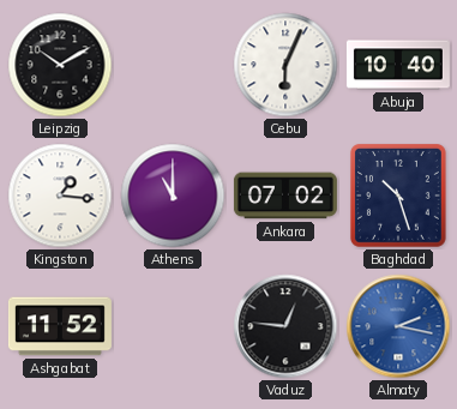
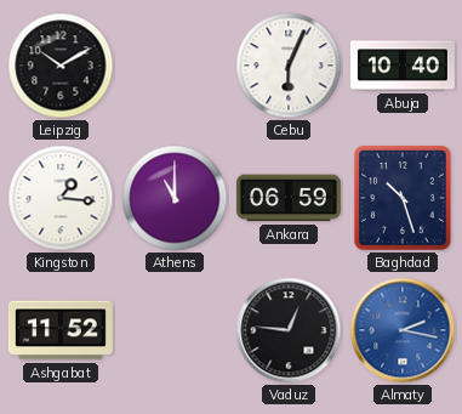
Ankara: 07:02 -> 06:59
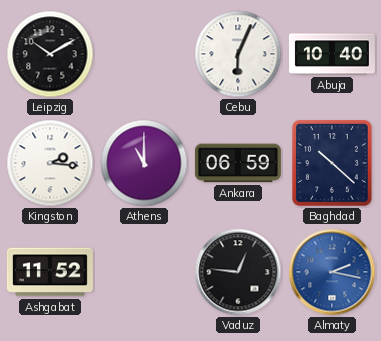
Kingston: 1:16 -> 2:16
Baghdad: 10:27 -> 10:22
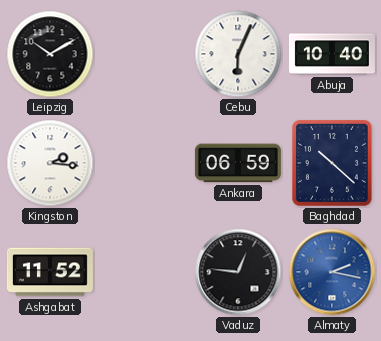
Athens: 11:00 -> none
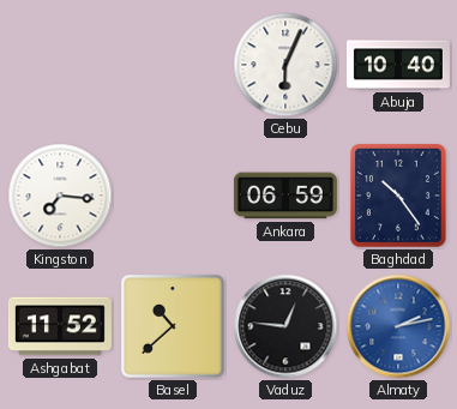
Leipzig: 10:10 -> none
Kingston: 2:16 -> 7:16
Baghdad: 10:22 -> 10:24
Basel: none -> 10:38
Almaty: 2:17 -> 2:13
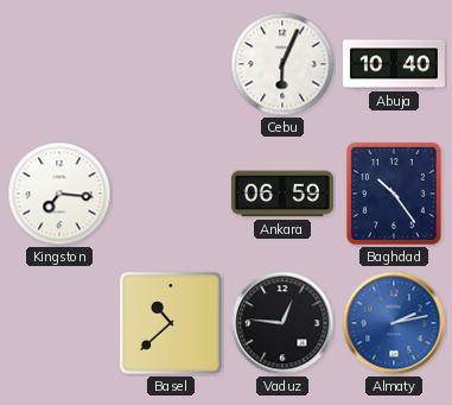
Ashgabat: 11:52 -> none
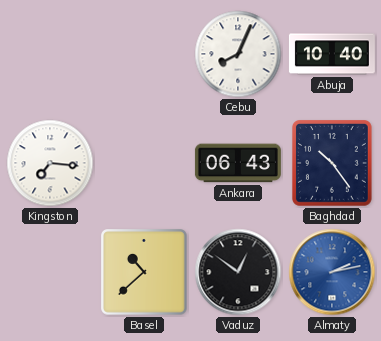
Cebu: 6:04 -> 8:04
Ankara: 06:59 -> 06:43
Vaduz: 12:46 -> 12:51
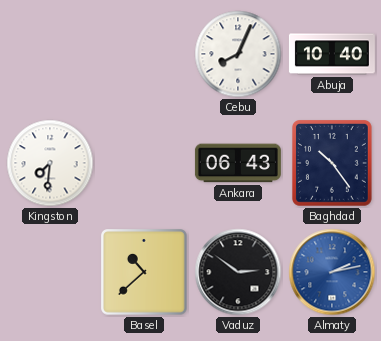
Kingston: 7:16 -> 7:31
Vaduz: 12:51 -> 2:51
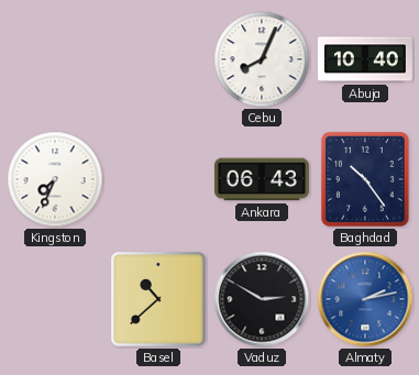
Kingston: 7:31 -> 7:34
Vaduz: 2:51 -> 2:50
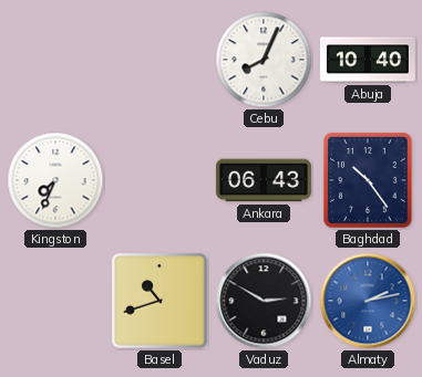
Basel: 10:38 -> 10:42
